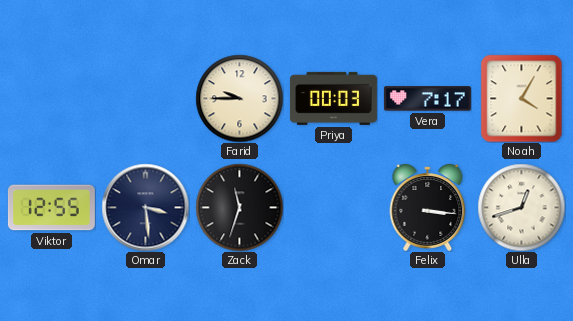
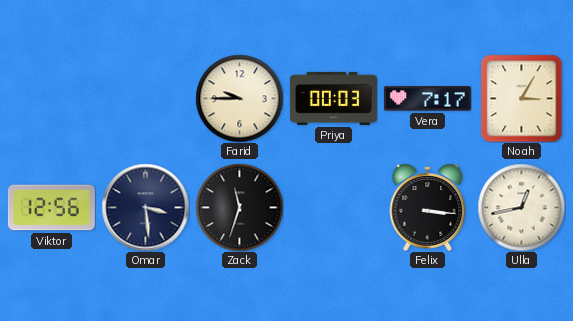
Noah: 4:05 -> 3:05
Viktor: 12:55 -> 12:56
Ulla: 12:42 -> 12:43
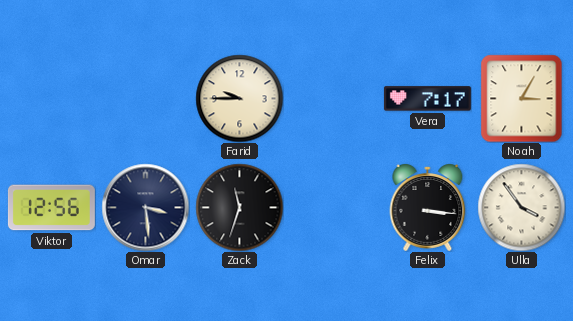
Priya: 00:03 -> none
Ulla: 12:43 -> 3:54
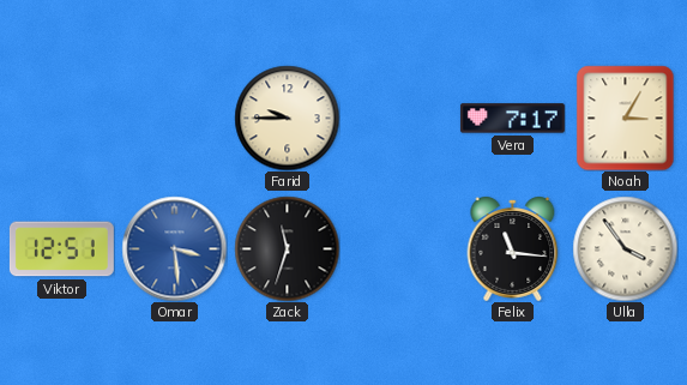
Viktor: 12:56 -> 12:51
Omar dial: navy -> blue
Felix: 3:16 -> 11:16
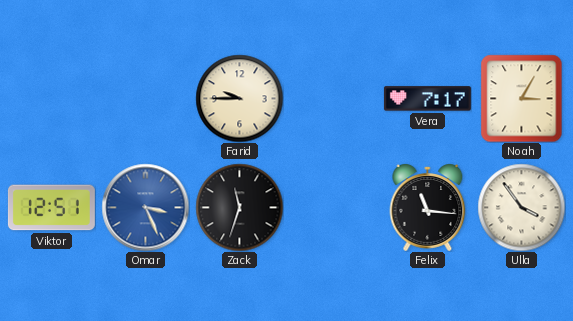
Omar: 3:29 -> 3:26
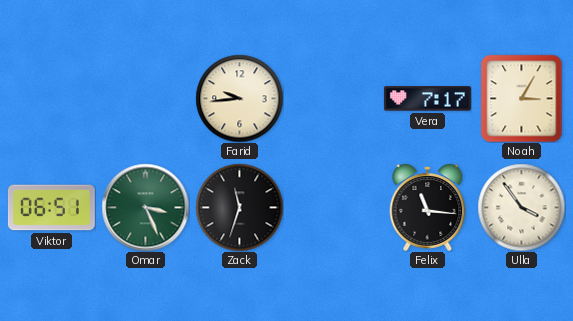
Farid: 9:45 -> 9:44
Viktor: 12:51 -> 06:51
Omar dial: blue -> green
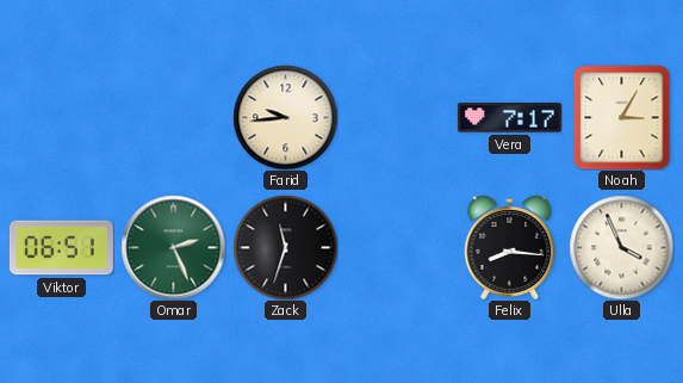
Omar: 3:26 -> 2:26
Felix: 11:16 -> 8:16
Ulla: 3:54 -> 3:56
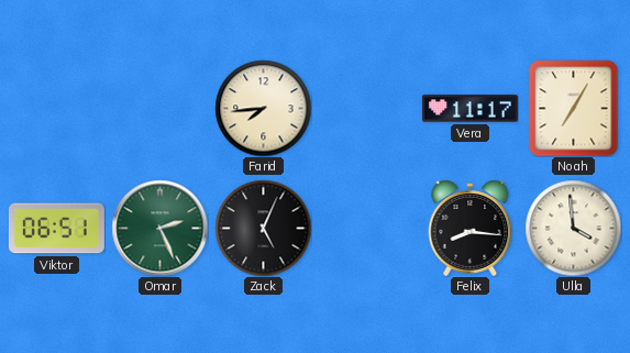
Farid: 9:44 -> 7:44
Vera: 7:17 -> 11:17
Noah: 3:05 -> 7:05
Zack: 11:33 -> 5:04
Ulla: 3:56 -> 3:59
